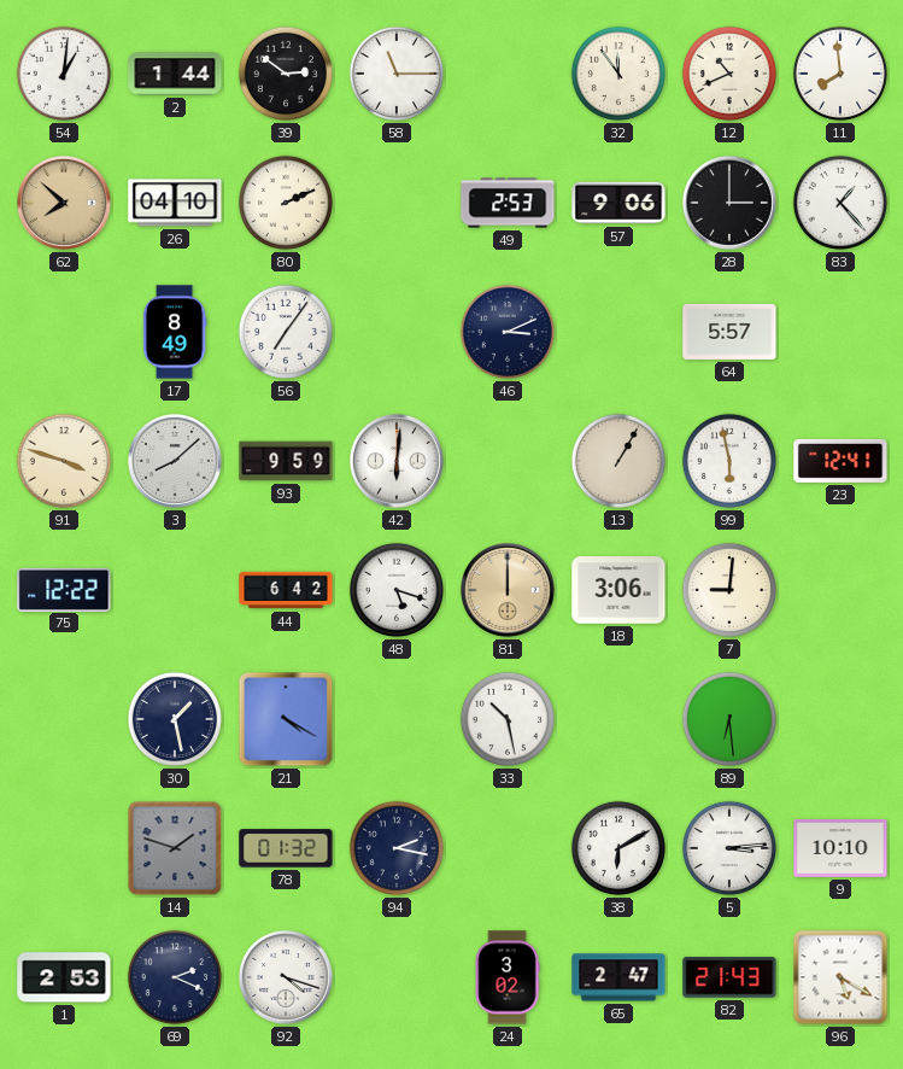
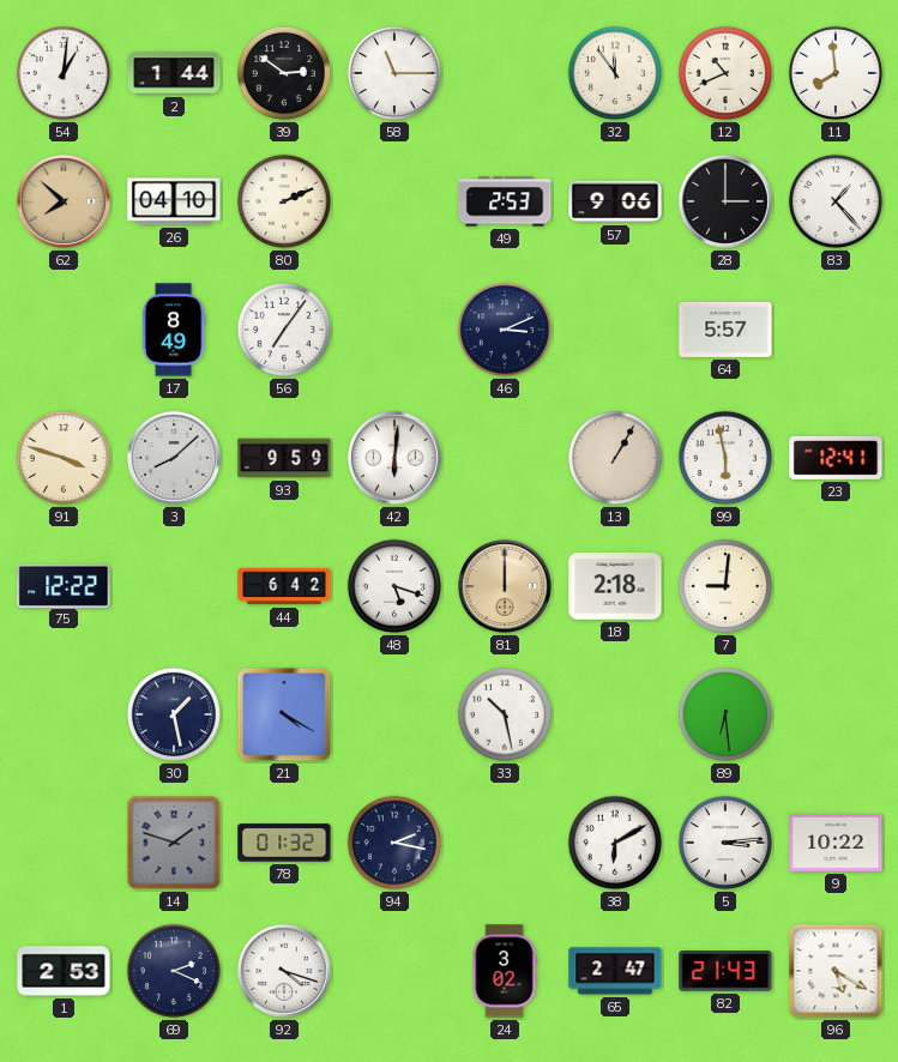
18: 3:06 -> 2:18
9: 10:10 -> 10:22
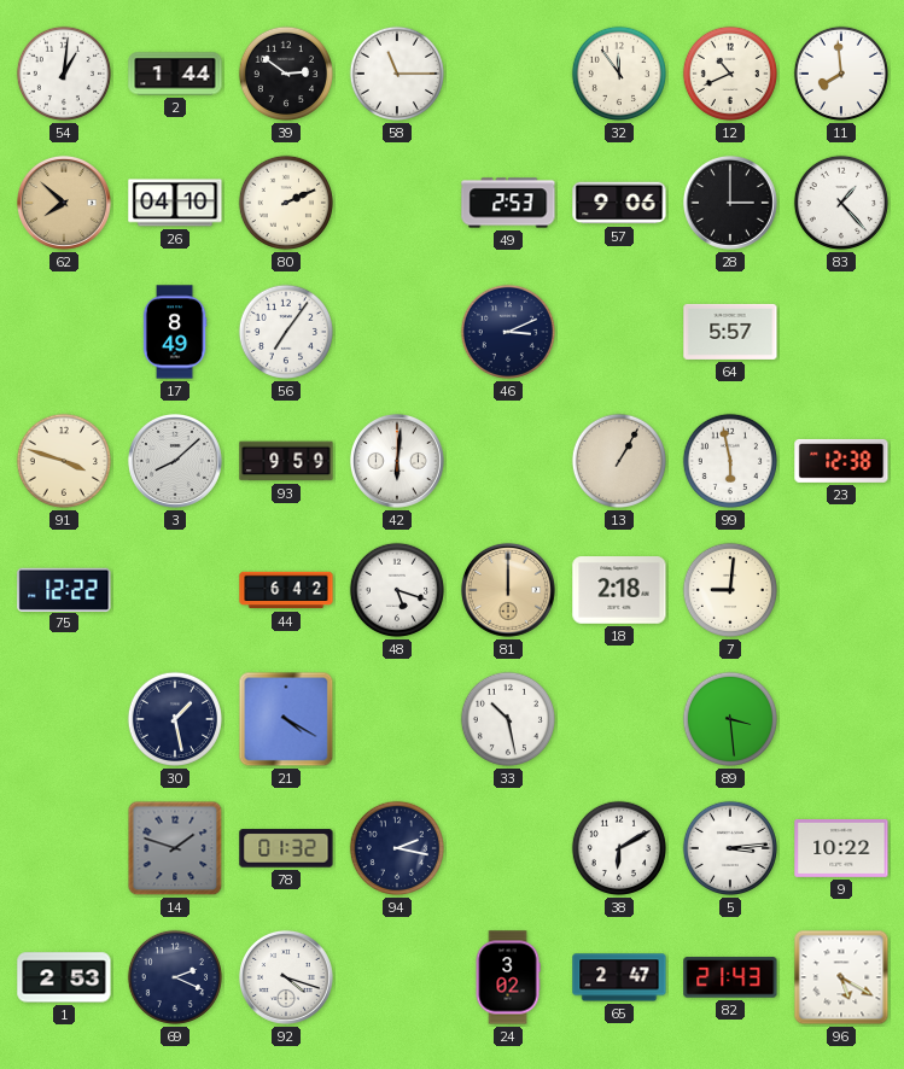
23: 12:41 -> 12:38
89: 6:29 -> 3:29
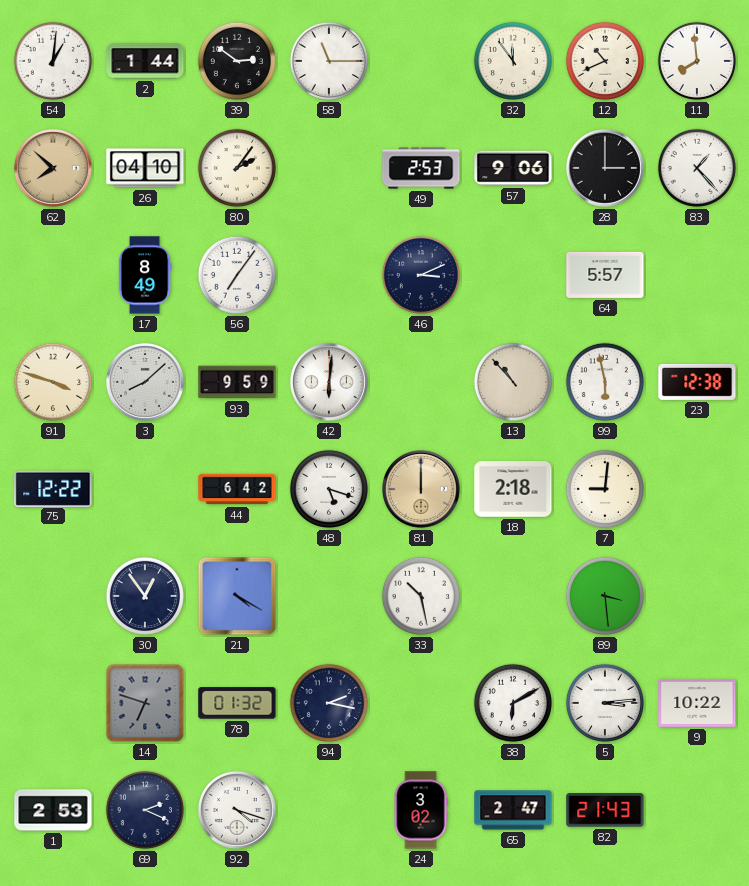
80: 2:11 -> 2:06
13: 1:05 -> 10:53
30: 1:28 -> 12:54
14: 1:48 -> 6:48
96: 5:20 -> none
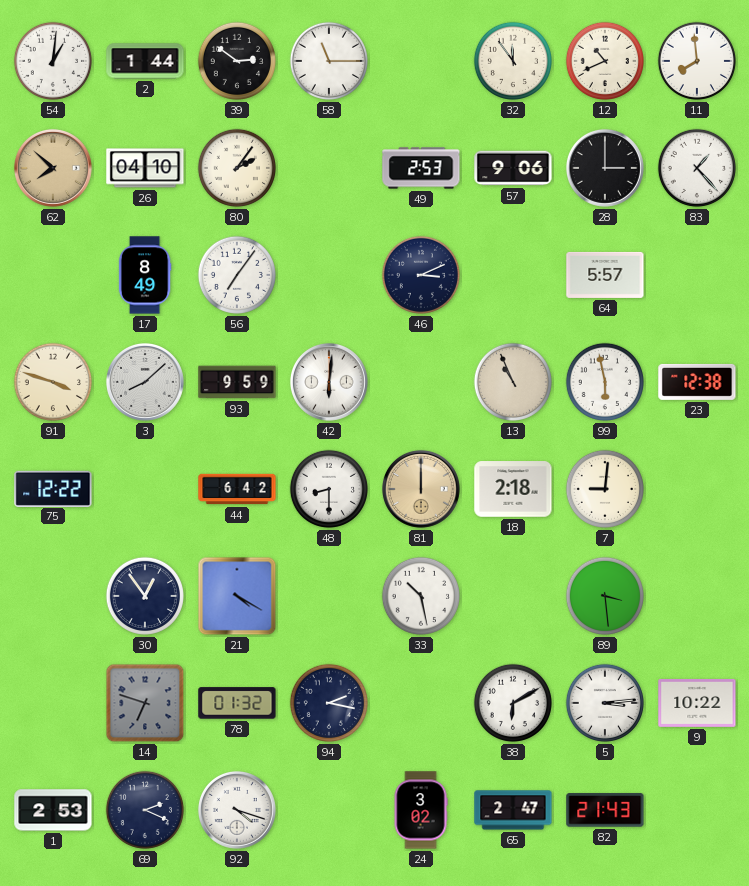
13: 10:53 -> 10:56
48: 5:18 -> 8:30
